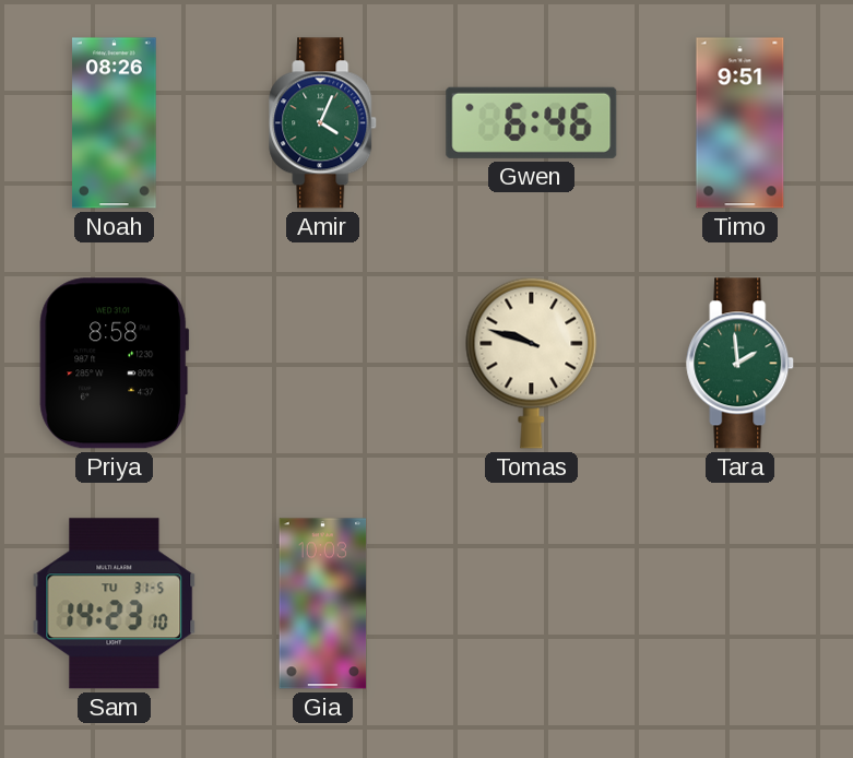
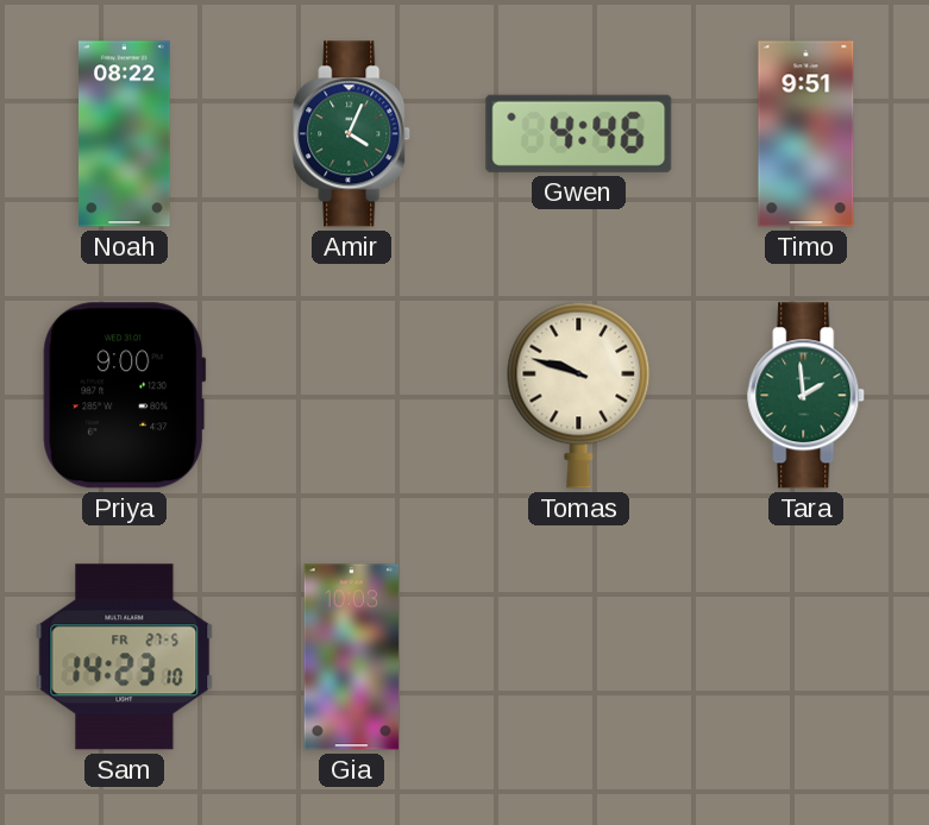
Noah: 08:26 -> 08:22
Gwen: 6:46 -> 4:46
Priya: 8:58 -> 9:00
Sam date: TU 31-5 -> FR 27-5
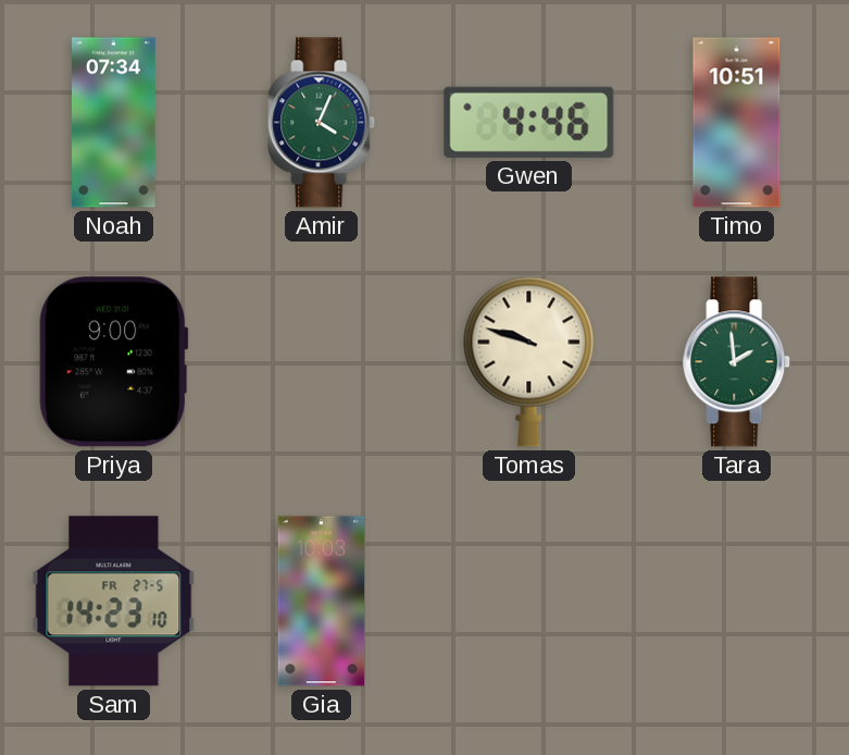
Noah: 08:22 -> 07:34
Timo: 9:51 -> 10:51
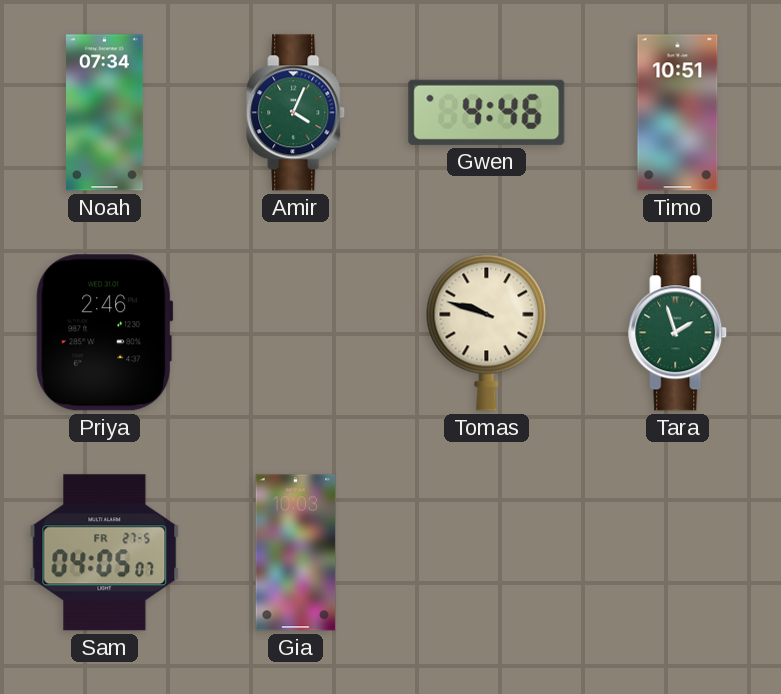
Priya: 9:00 -> 2:46
Tara: 1:59 -> 1:57
Sam: 14:23 -> 04:05
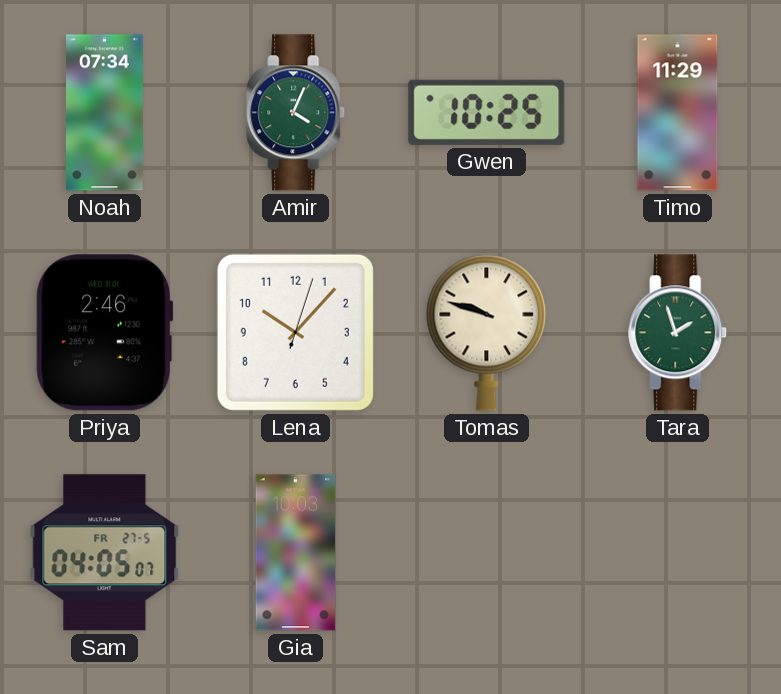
Gwen: 4:46 -> 10:25
Timo: 10:51 -> 11:29
Lena: none -> 10:07
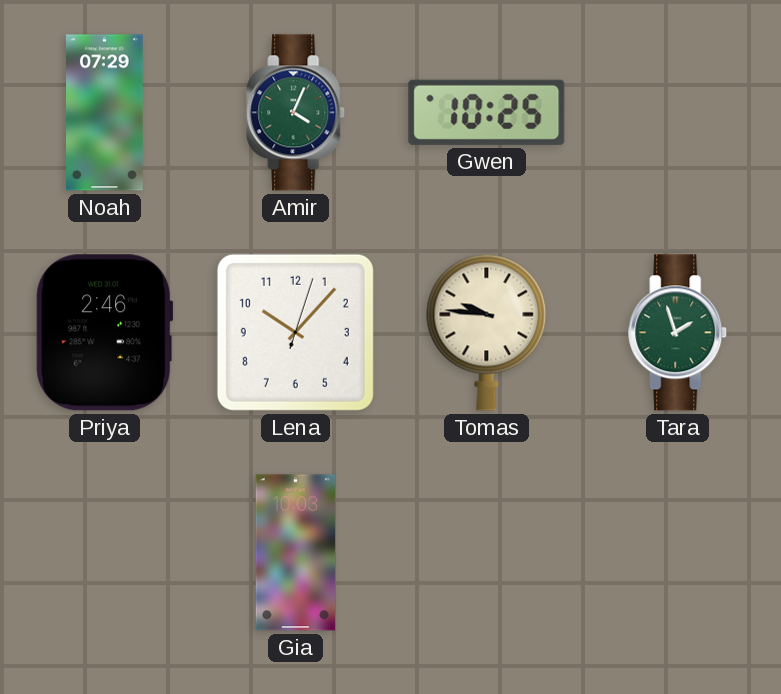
Noah: 07:34 -> 07:29
Timo: 11:29 -> none
Tomas: 9:48 -> 9:46
Sam: 04:05 -> none
